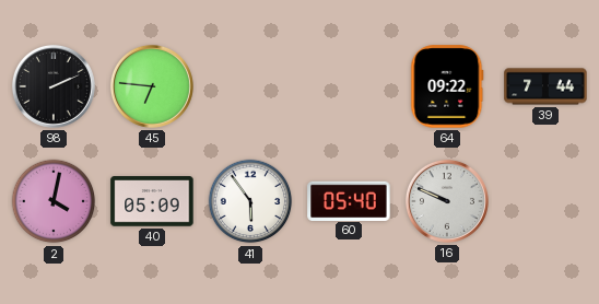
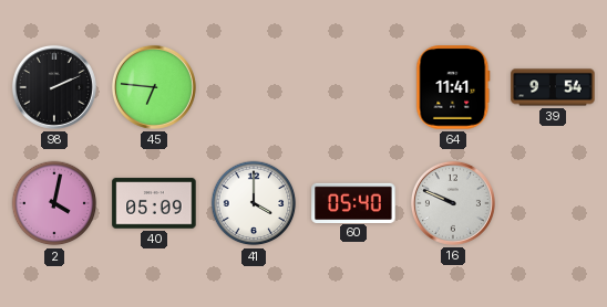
64: 09:22 -> 11:41
39: 7:44 -> 9:54
41: 5:54 -> 4:00
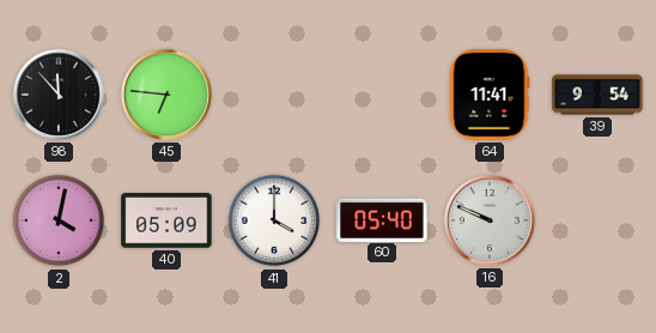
98: 2:11 -> 11:53
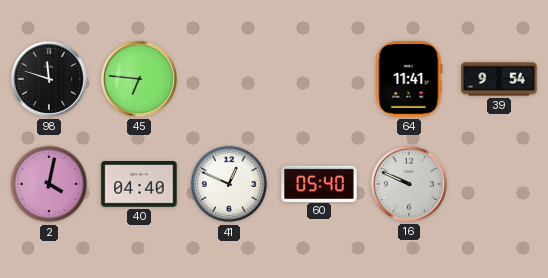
98: 11:53 -> 11:48
40: 05:09 -> 04:40
41: 4:00 -> 12:49
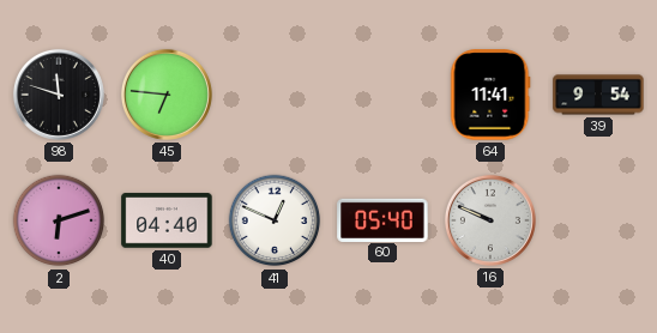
2: 4:02 -> 6:12
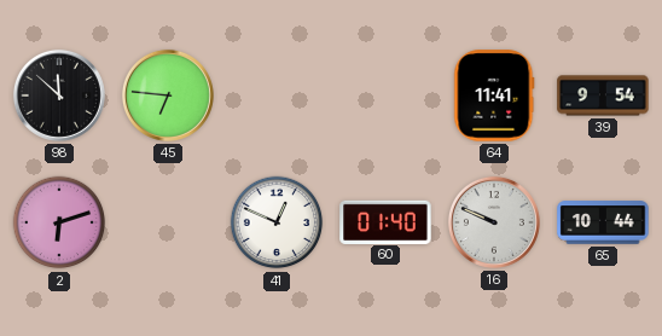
98: 11:48 -> 11:52
40: 04:40 -> none
60: 05:40 -> 01:40
65: none -> 10:44
